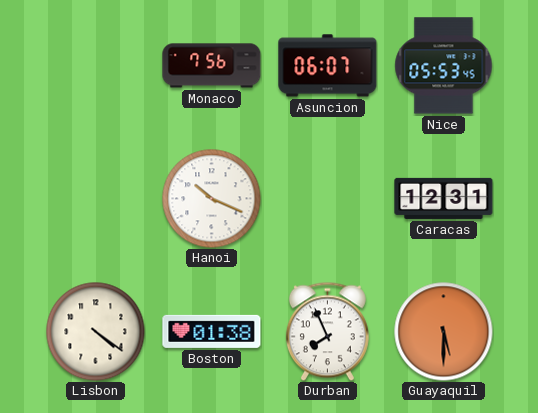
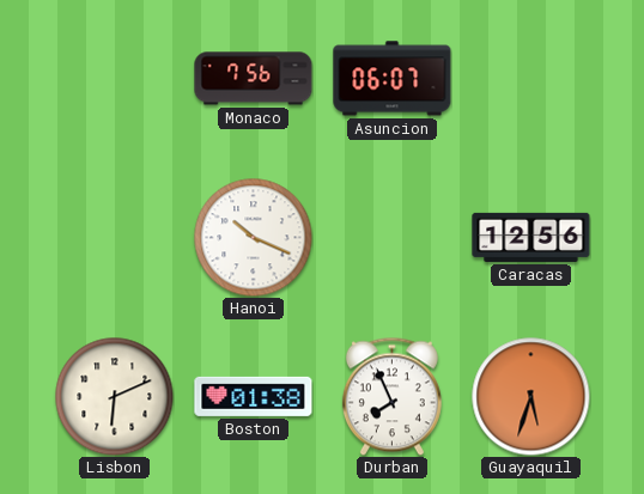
Nice: 05:53 -> none
Caracas: 12:31 -> 12:56
Lisbon: 4:21 -> 6:11
Guayaquil: 5:30 -> 5:33
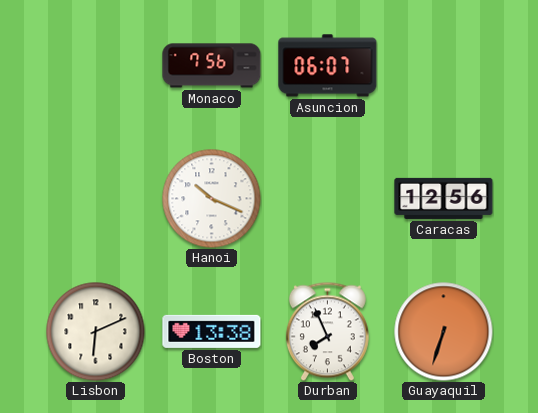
Boston: 01:38 -> 13:38
Guayaquil: 5:33 -> 6:33
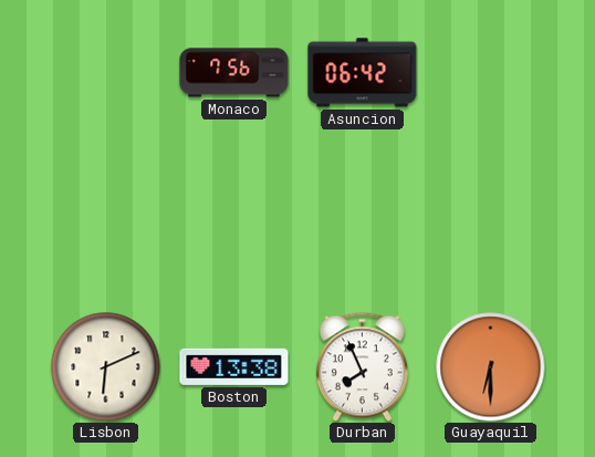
Asuncion: 06:07 -> 06:42
Hanoi: 10:19 -> none
Caracas: 12:56 -> none
Guayaquil: 6:33 -> 6:30
